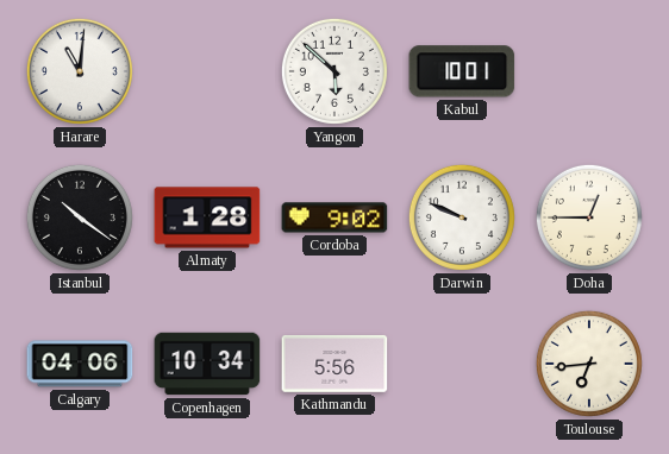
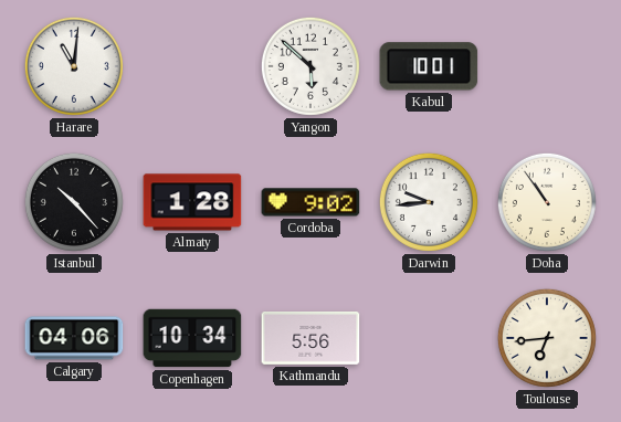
Istanbul: 10:21 -> 10:23
Darwin: 9:49 -> 9:44
Doha: 12:45 -> 10:54
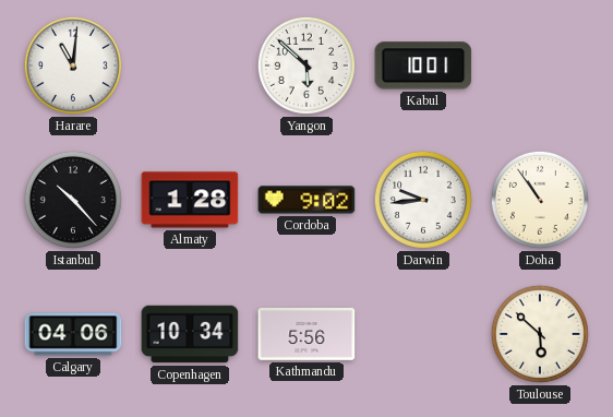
Toulouse: 6:44 -> 5:52
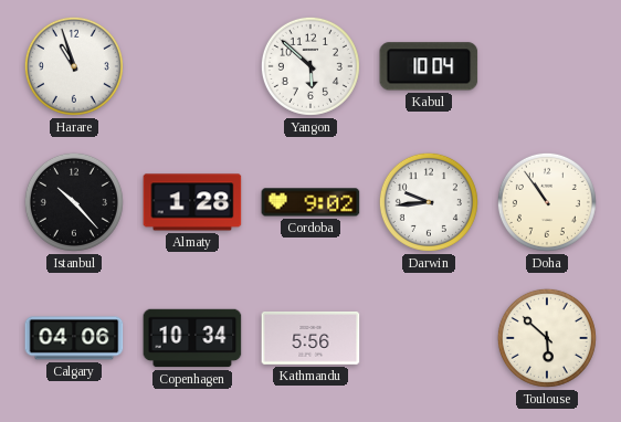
Harare: 11:01 -> 10:57
Kabul: 10:01 -> 10:04
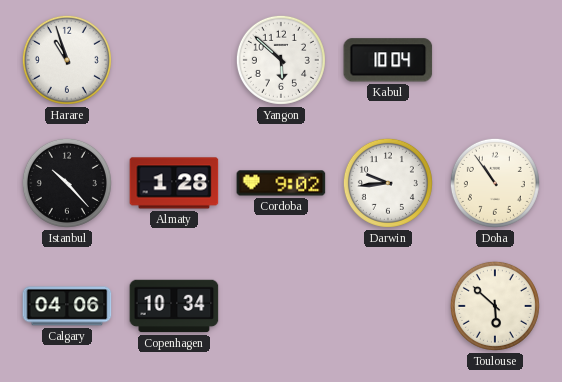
Kathmandu: 5:56 -> none
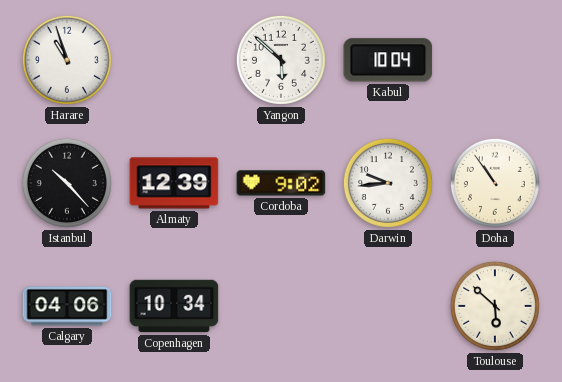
Almaty: 1:28 -> 12:39
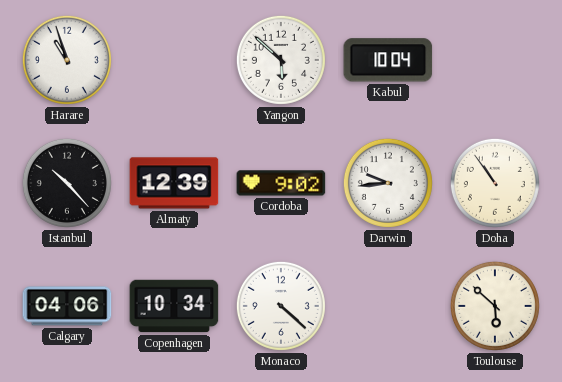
Monaco: none -> 4:22
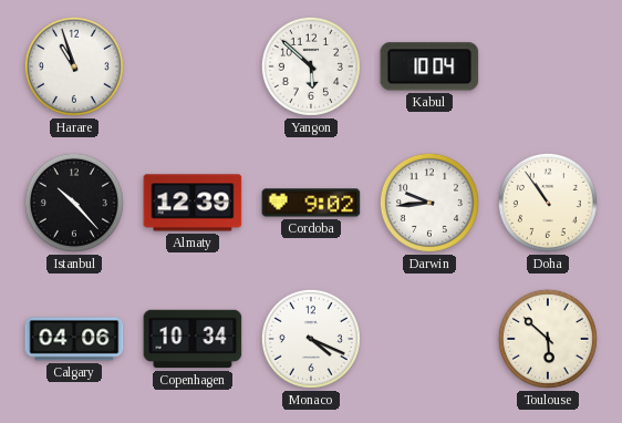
Monaco: 4:22 -> 4:19
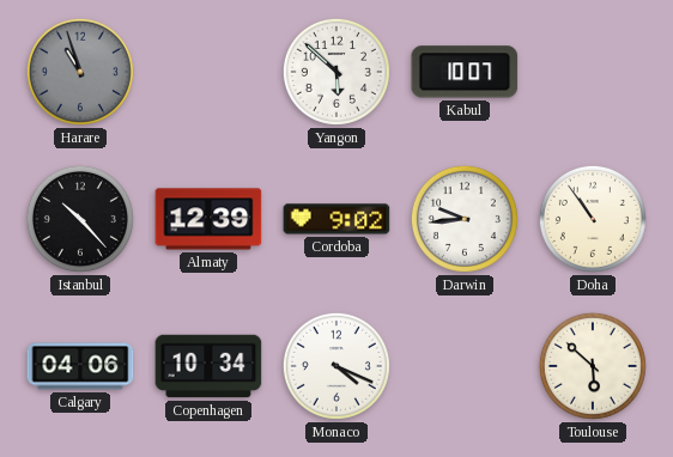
Harare dial: white -> grey
Kabul: 10:04 -> 10:07
